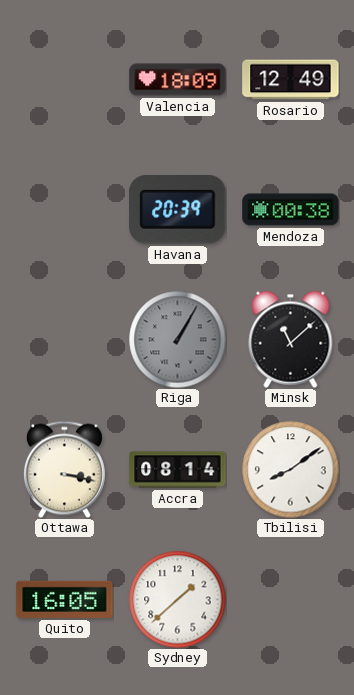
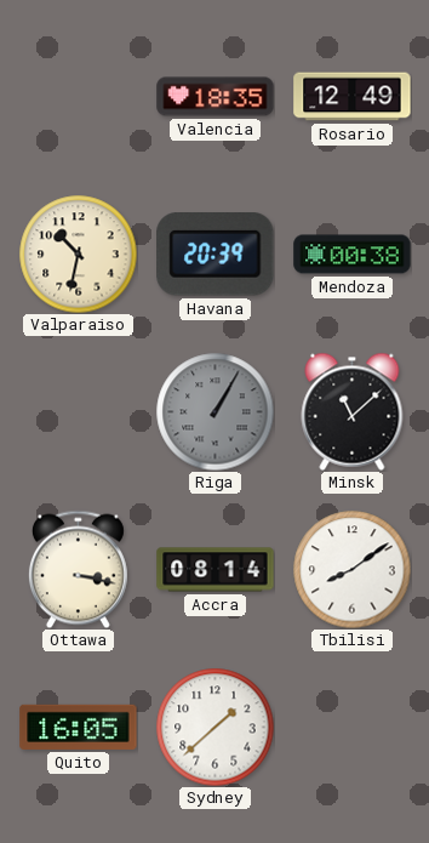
Valencia: 18:09 -> 18:35
Valparaiso: none -> 10:32
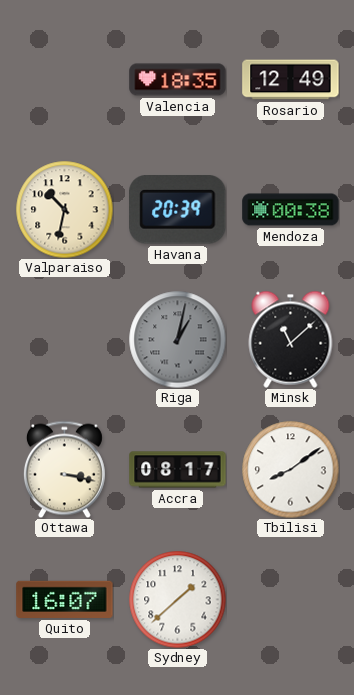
Riga: 1:05 -> 1:02
Accra: 08:14 -> 08:17
Quito: 16:05 -> 16:07
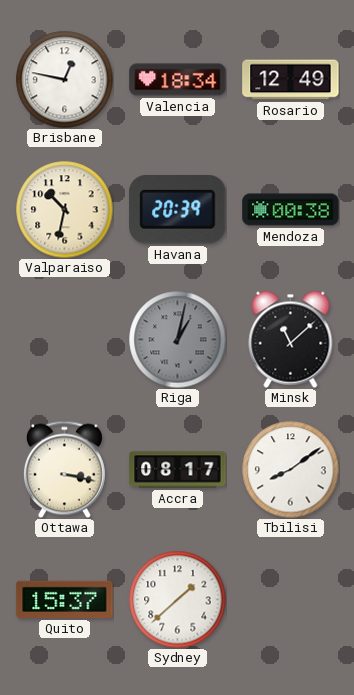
Brisbane: none -> 12:47
Valencia: 18:35 -> 18:34
Quito: 16:07 -> 15:37
